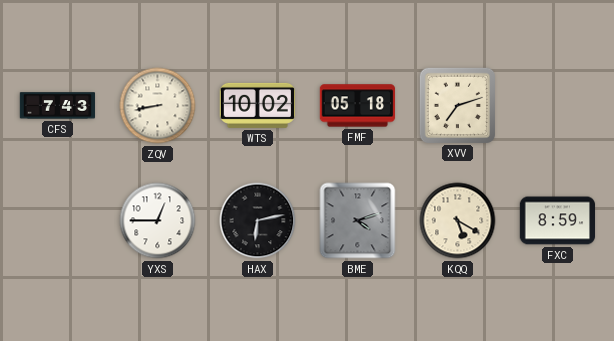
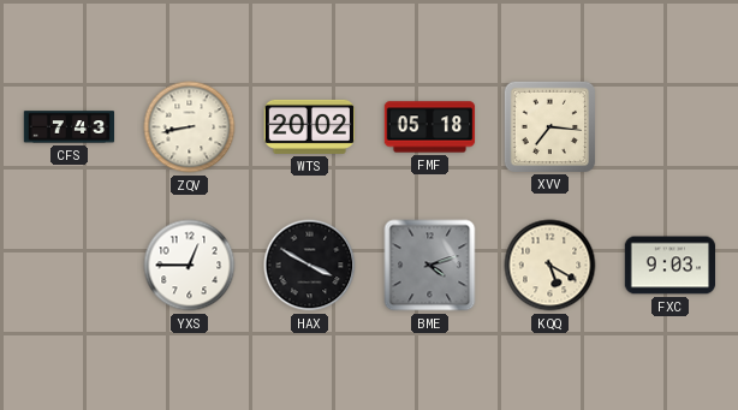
WTS: 10:02 -> 20:02
XVV: 7:12 -> 7:16
HAX: 6:13 -> 3:50
FXC: 8:59 -> 9:03
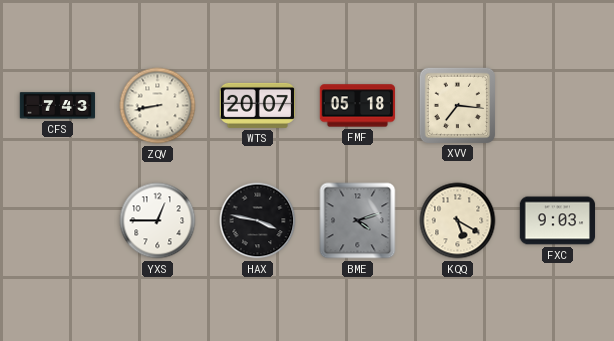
WTS: 20:02 -> 20:07
HAX: 3:50 -> 3:47
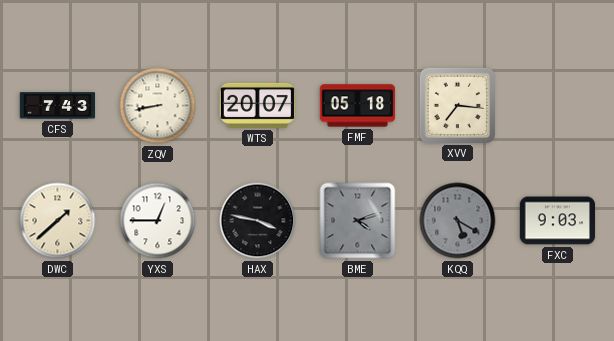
DWC: none -> 1:38
KQQ dial: cream -> grey
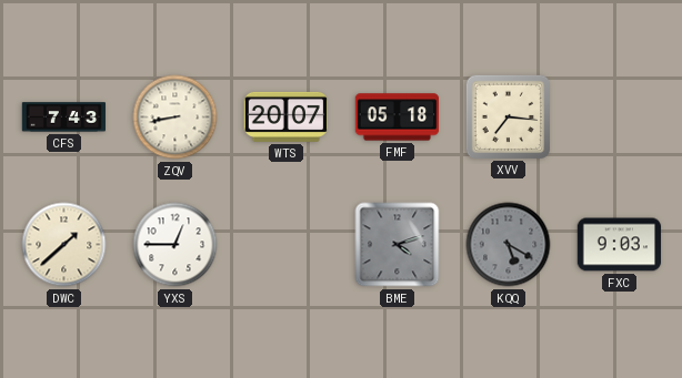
HAX: 3:47 -> none
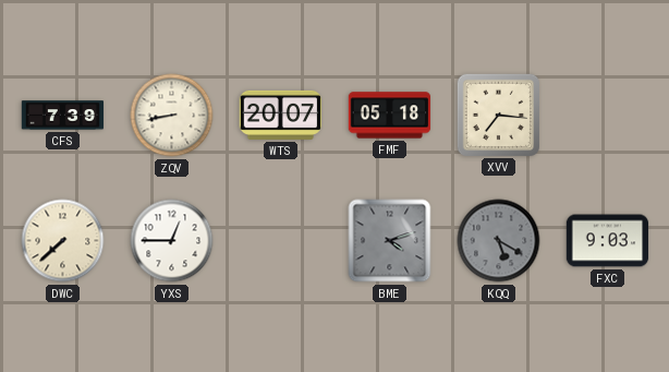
CFS: 7:43 -> 7:39
DWC: 1:38 -> 7:38
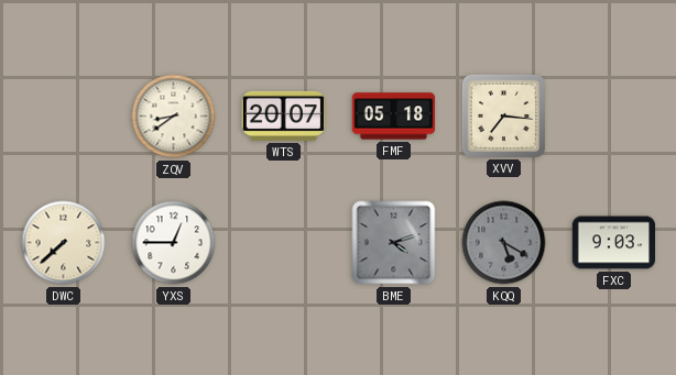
CFS: 7:39 -> none
ZQV: 8:43 -> 8:39
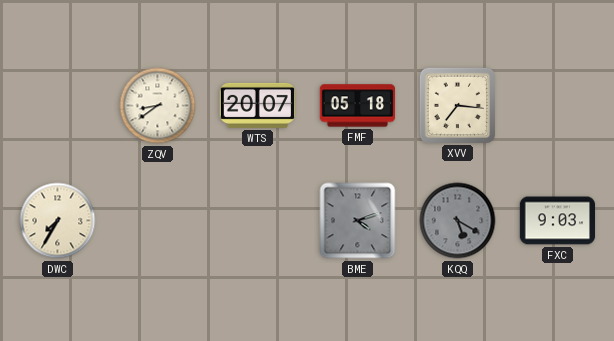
DWC: 7:38 -> 7:35
YXS: 12:45 -> none
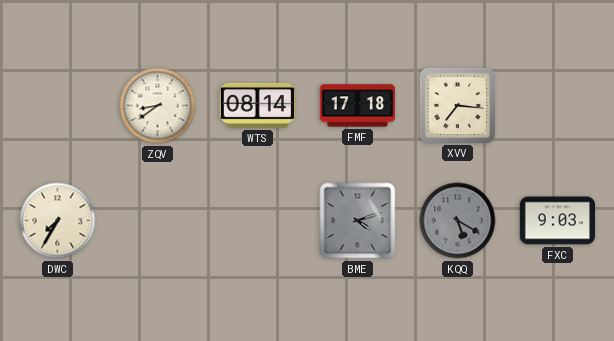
WTS: 20:07 -> 08:14
FMF: 05:18 -> 17:18
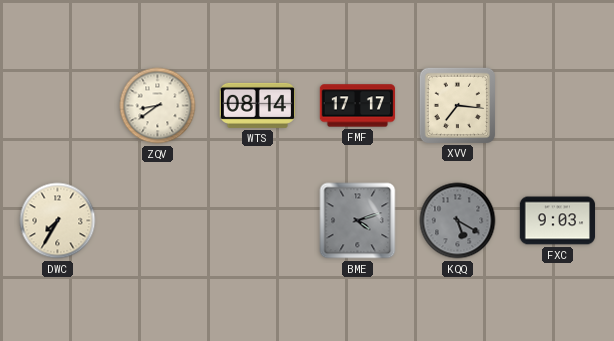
FMF: 17:18 -> 17:17
